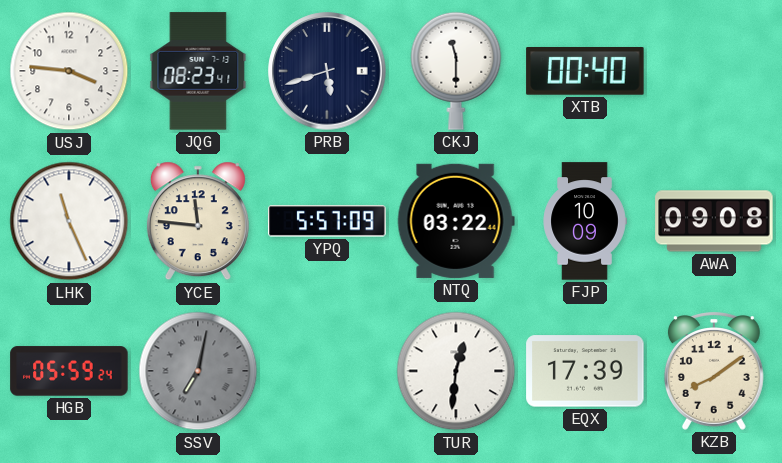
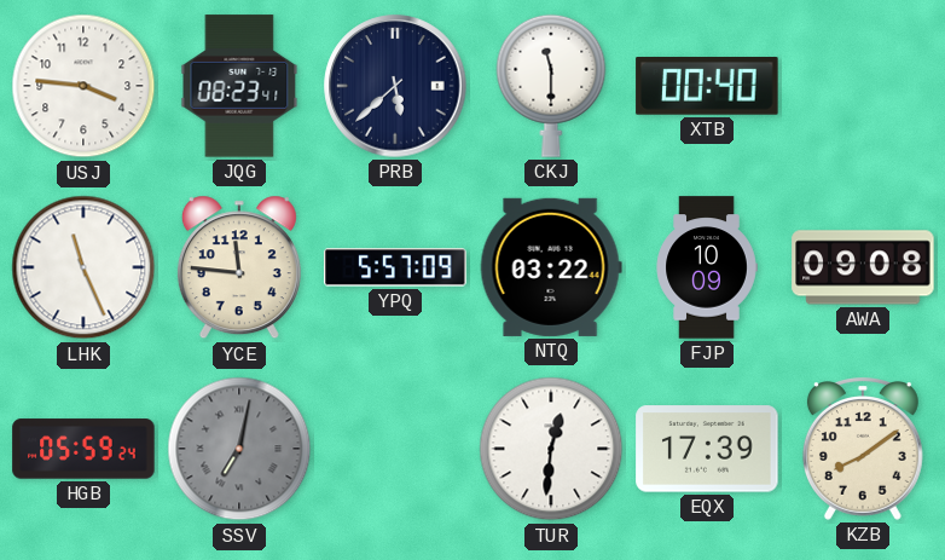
PRB: 5:42 -> 5:38
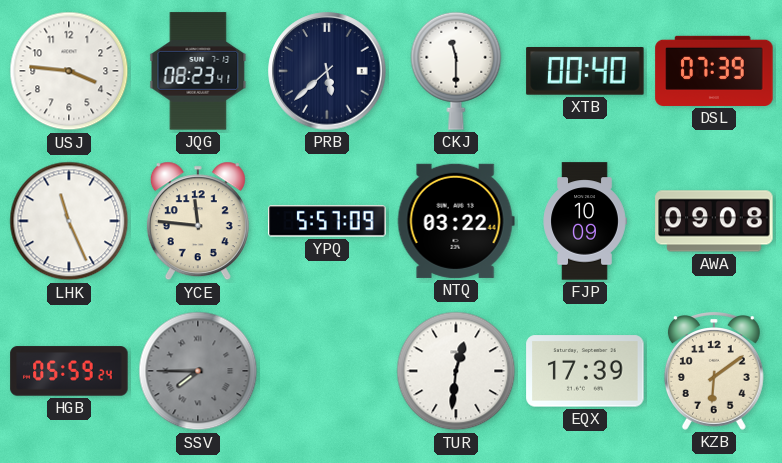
DSL: none -> 07:39
SSV: 7:02 -> 7:45
KZB: 8:09 -> 6:09
